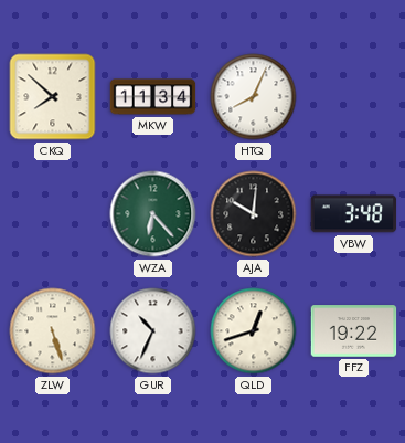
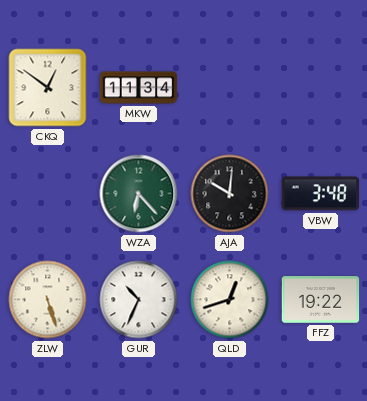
CKQ: 7:52 -> 12:51
HTQ: 8:04 -> none
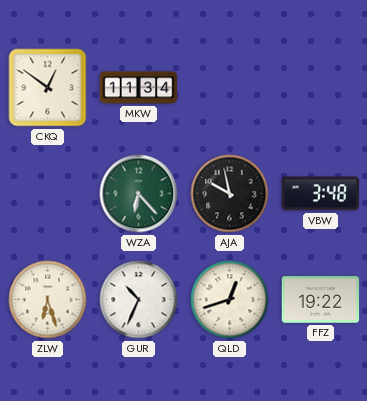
AJA: 10:01 -> 9:58
ZLW: 5:27 -> 6:27
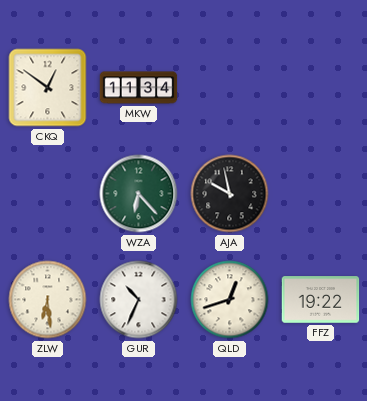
VBW: 3:48 -> none
ZLW: 6:27 -> 6:29
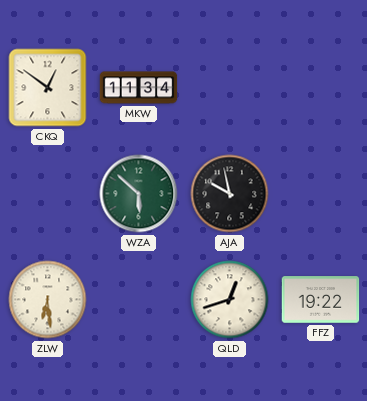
WZA: 6:23 -> 5:52
GUR: 10:34 -> none
